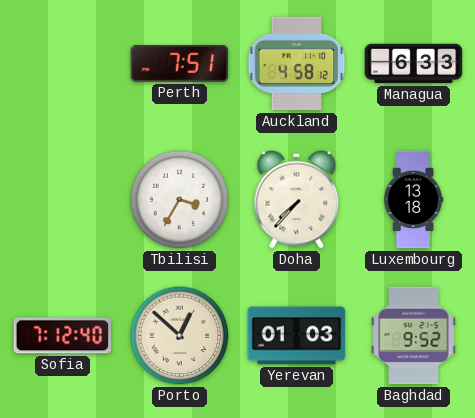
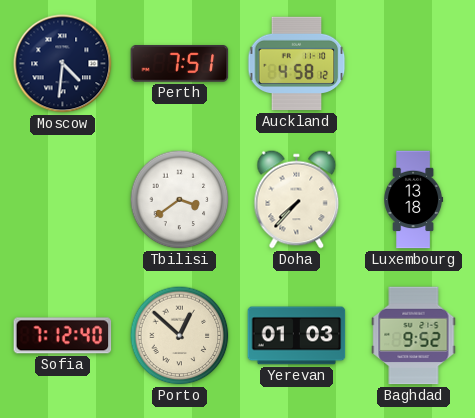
Moscow: none -> 4:31
Managua: 6:33 -> none
Tbilisi: 3:35 -> 3:39
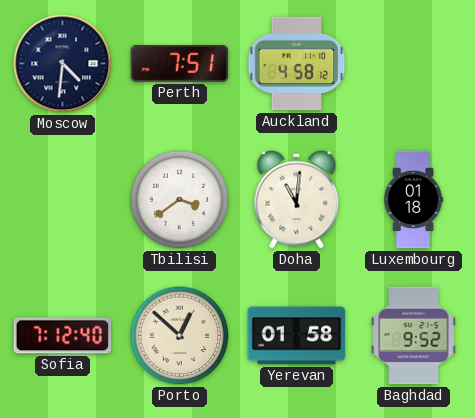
Doha: 7:37 -> 11:01
Luxembourg: 13:18 -> 01:18
Yerevan: 01:03 -> 01:58
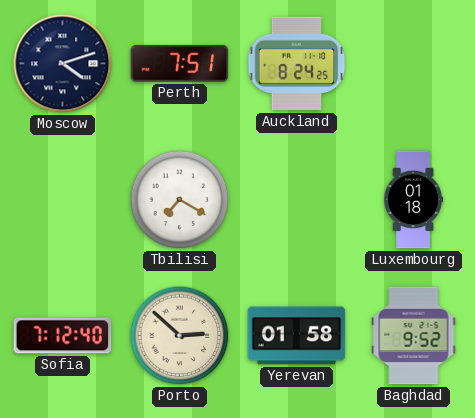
Moscow: 4:31 -> 4:12
Auckland: 4:58 -> 8:24
Tbilisi: 3:39 -> 7:20
Doha: 11:01 -> none
Porto: 12:52 -> 2:52
